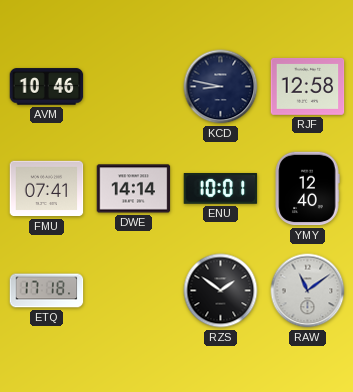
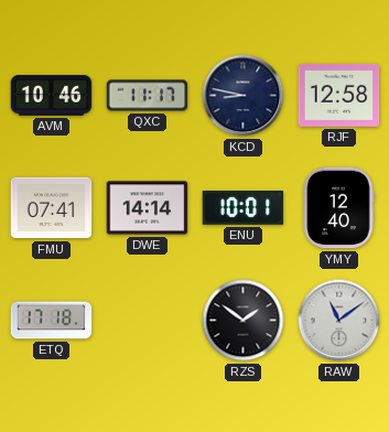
QXC: none -> 11:17
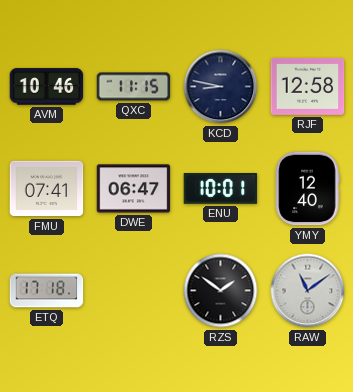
QXC: 11:17 -> 11:15
DWE: 14:14 -> 06:47
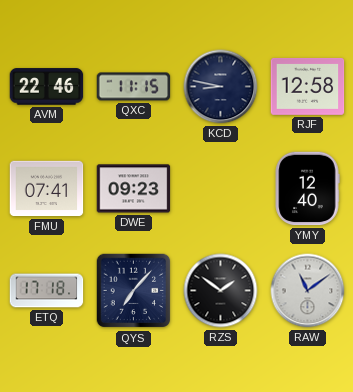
AVM: 10:46 -> 22:46
DWE: 06:47 -> 09:23
ENU: 10:01 -> none
QYS: none -> 7:07
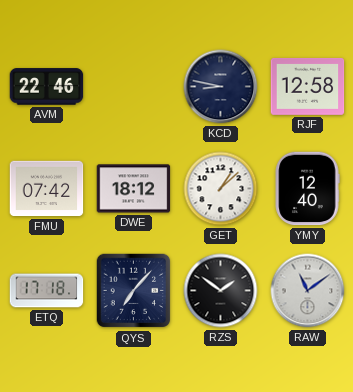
QXC: 11:15 -> none
FMU: 07:41 -> 07:42
DWE: 09:23 -> 18:12
GET: none -> 1:08
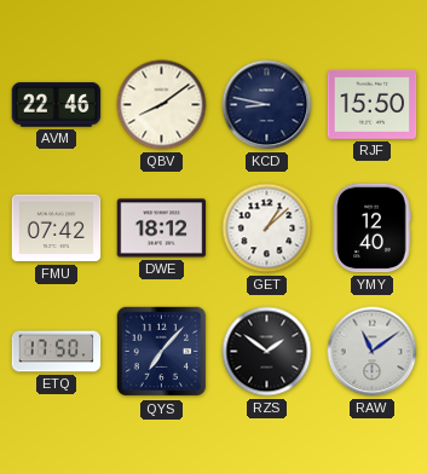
QBV: none -> 8:09
RJF: 12:58 -> 15:50
ETQ: 17:18 -> 17:50
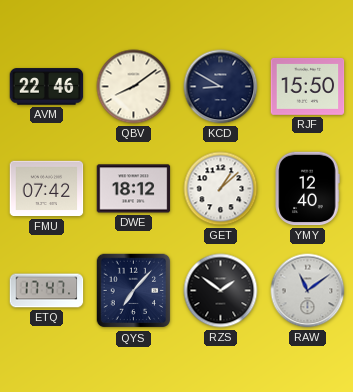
KCD: 8:47 -> 8:50
ETQ: 17:50 -> 17:47
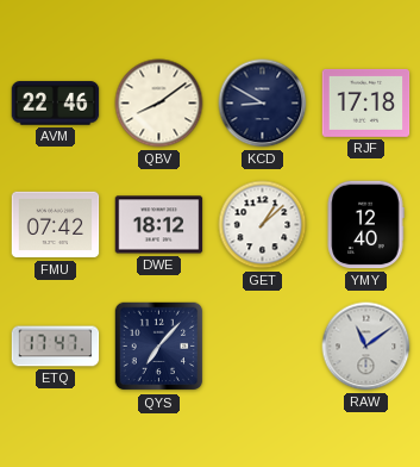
RJF: 15:50 -> 17:18
RZS: 1:51 -> none
